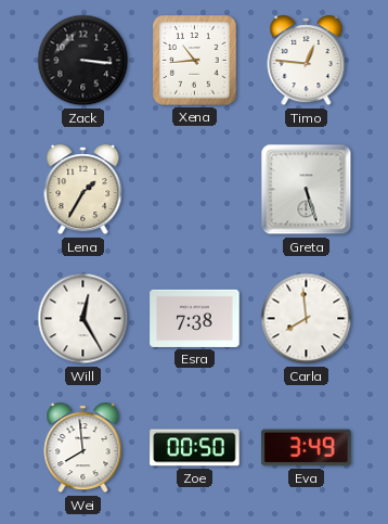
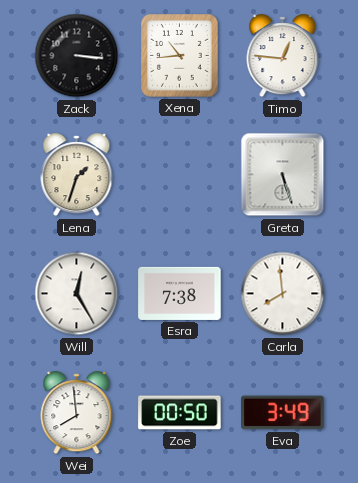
Lena: 1:35 -> 1:33
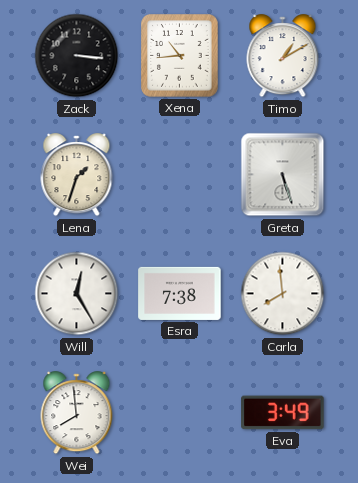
Timo: 12:46 -> 1:10
Zoe: 00:50 -> none
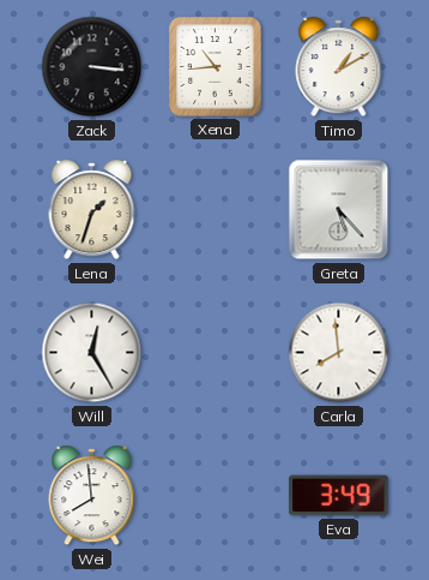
Greta: 5:27 -> 5:23
Esra: 7:38 -> none
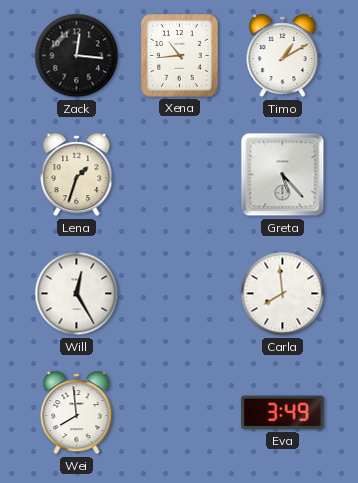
Zack: 3:16 -> 12:16
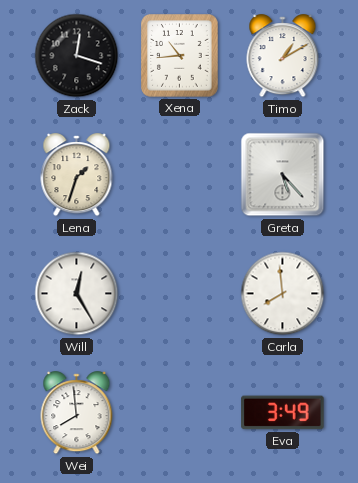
Zack: 12:16 -> 12:18
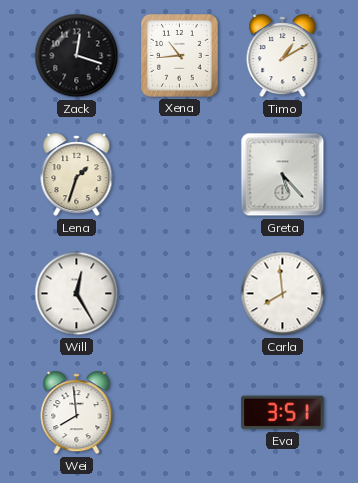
Eva: 3:49 -> 3:51
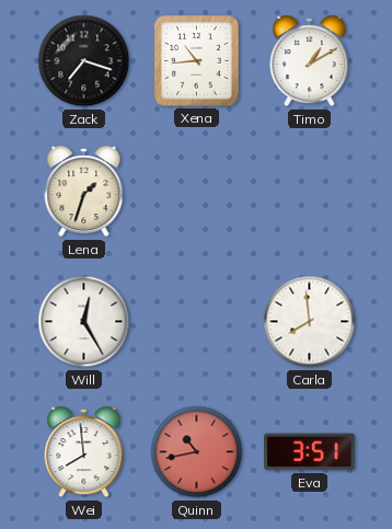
Zack: 12:18 -> 7:18
Greta: 5:23 -> none
Quinn: none -> 10:43
